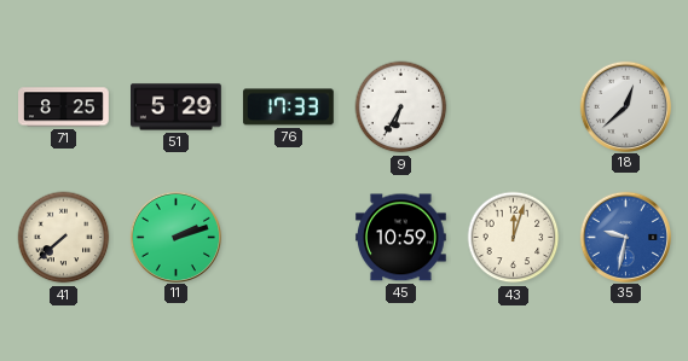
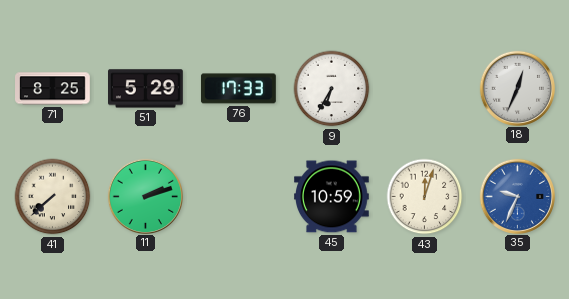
18: 12:38 -> 12:34
35: 9:32 -> 9:34
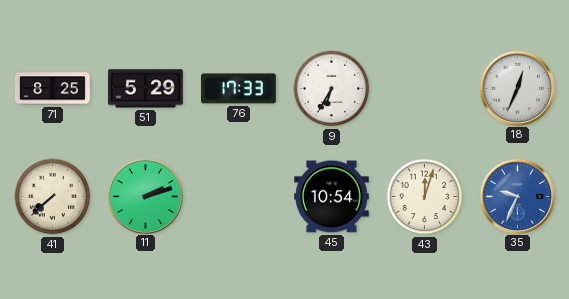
45: 10:59 -> 10:54
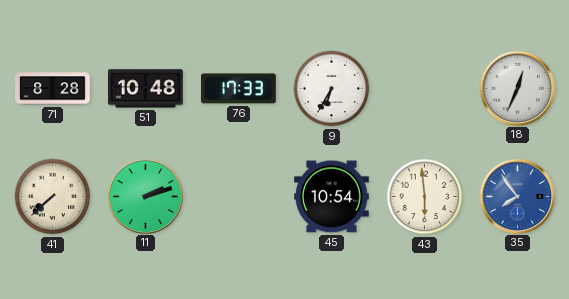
71: 8:25 -> 8:28
51: 5:29 -> 10:48
43: 12:03 -> 5:59
35: 9:34 -> 7:54
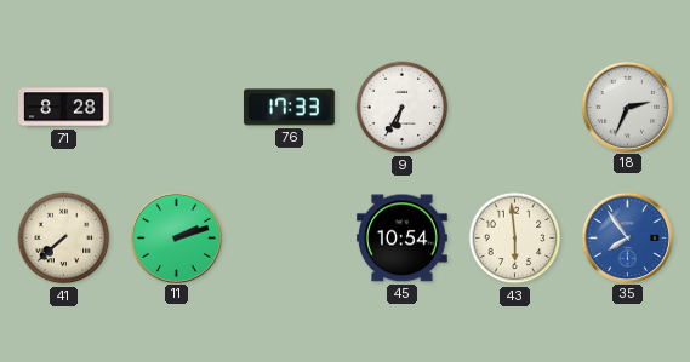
51: 10:48 -> none
18: 12:34 -> 2:34
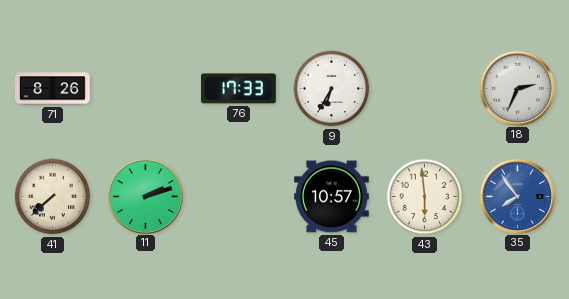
71: 8:28 -> 8:26
45: 10:54 -> 10:57
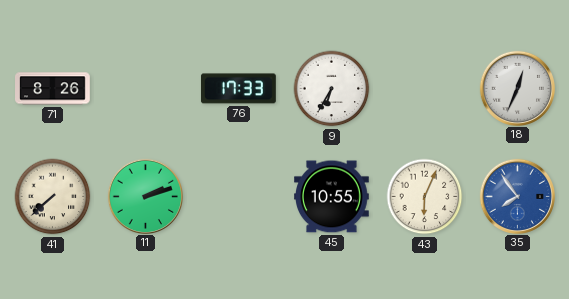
18: 2:34 -> 12:34
45: 10:57 -> 10:55
43: 5:59 -> 6:04
